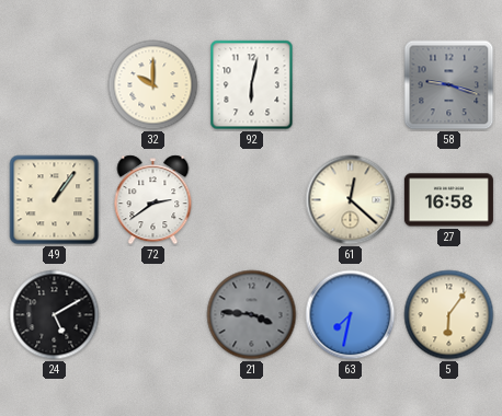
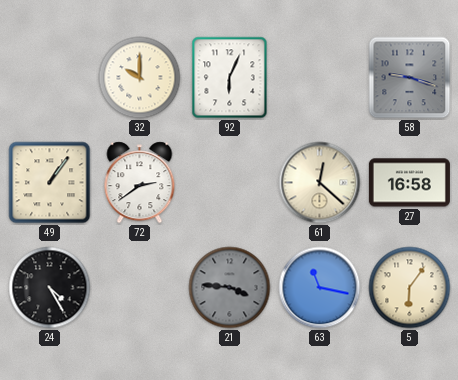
92: 6:02 -> 6:04
24: 5:10 -> 4:25
63: 7:32 -> 11:17
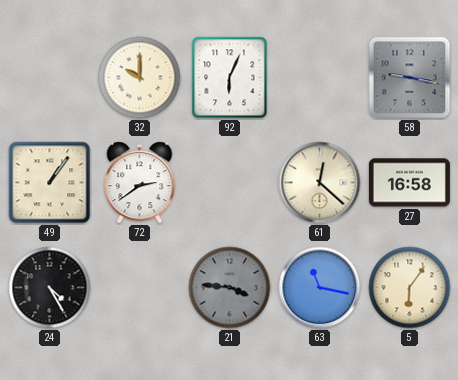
58: 9:18 -> 9:17
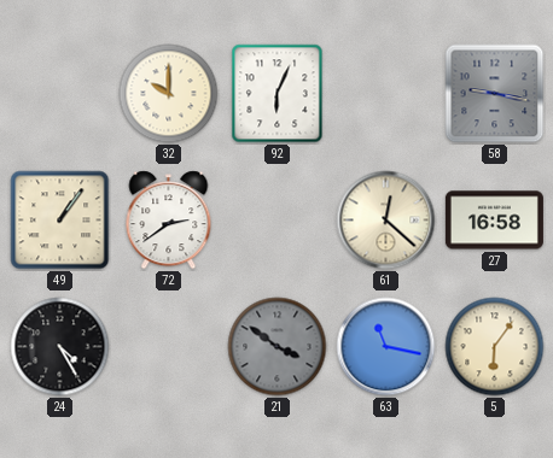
21: 3:46 -> 3:51
